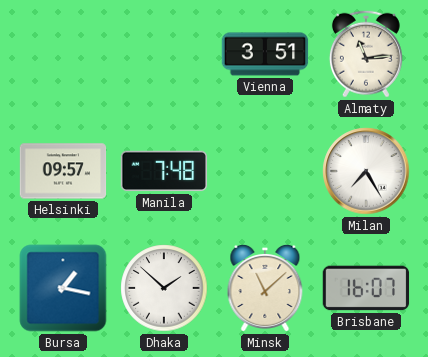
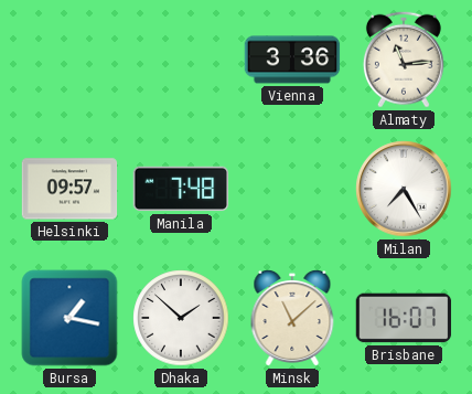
Vienna: 3:51 -> 3:36
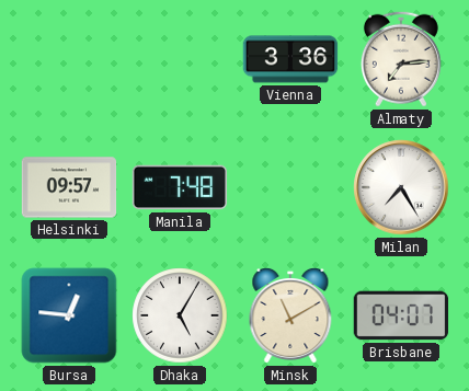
Almaty: 11:14 -> 7:14
Bursa: 1:17 -> 12:46
Dhaka: 1:52 -> 5:05
Minsk: 11:08 -> 11:10
Brisbane: 16:07 -> 04:07
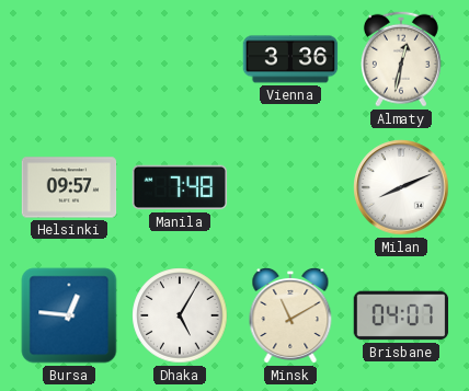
Almaty: 7:14 -> 12:32
Milan: 7:25 -> 8:11
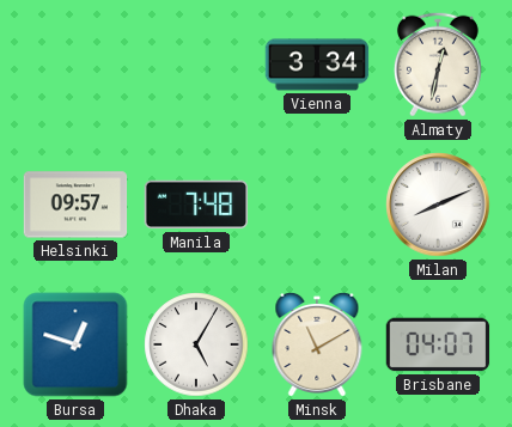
Vienna: 3:36 -> 3:34
Bursa: 12:46 -> 12:48
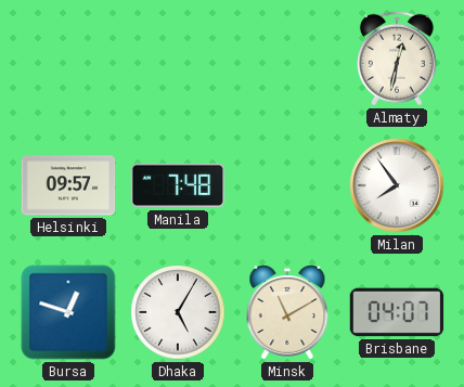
Vienna: 3:34 -> none
Milan: 8:11 -> 7:54
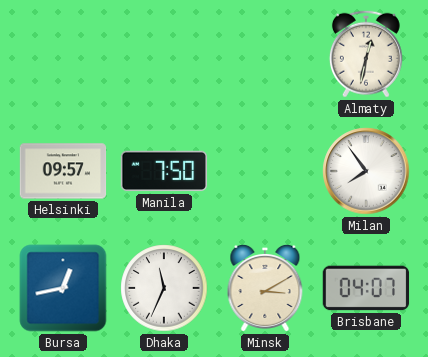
Manila: 7:48 -> 7:50
Bursa: 12:48 -> 12:43
Dhaka: 5:05 -> 11:34
Minsk: 11:10 -> 3:10
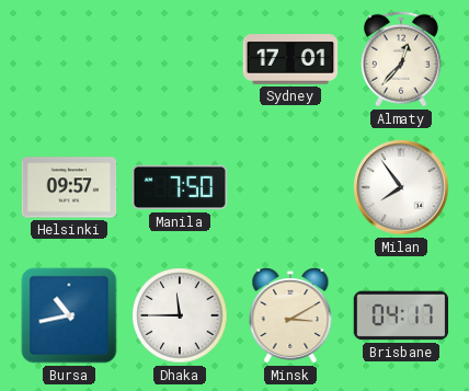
Sydney: none -> 17:01
Almaty: 12:32 -> 12:37
Bursa: 12:43 -> 10:43
Dhaka: 11:34 -> 11:45
Brisbane: 04:07 -> 04:17
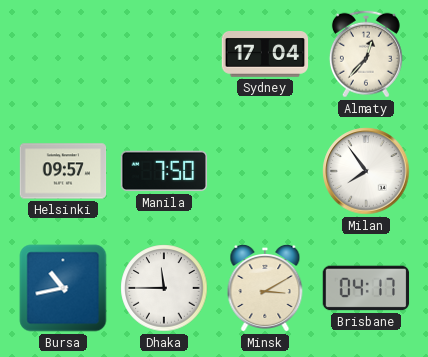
Sydney: 17:01 -> 17:04
